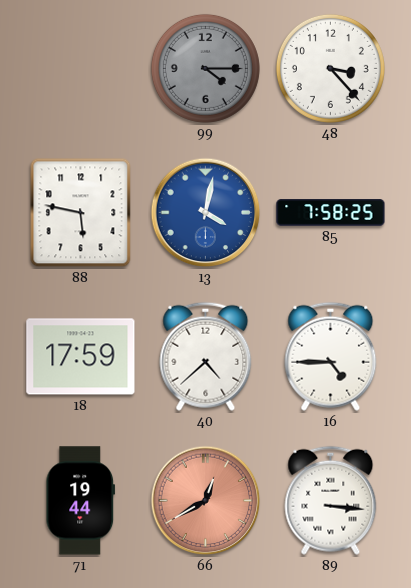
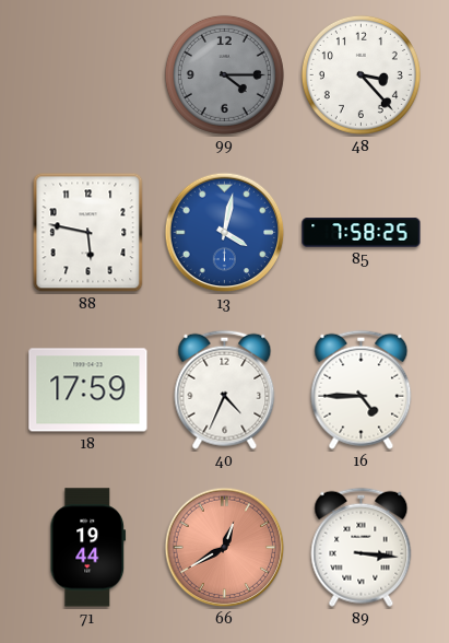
40: 4:38 -> 4:34
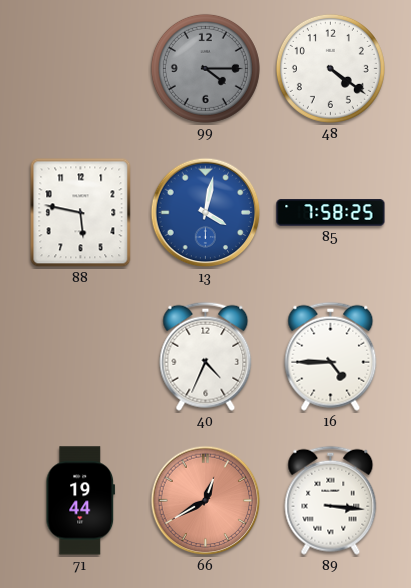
48: 3:23 -> 4:21
18: 17:59 -> none
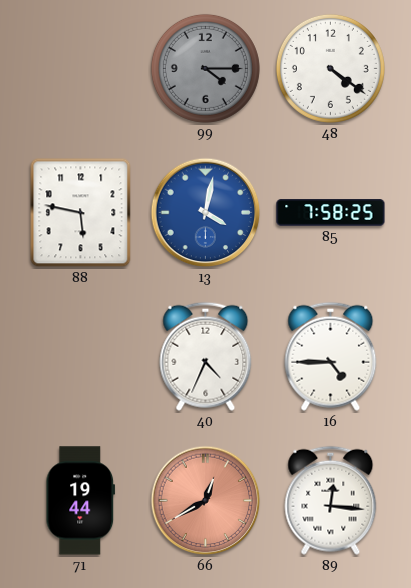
89: 3:16 -> 12:16
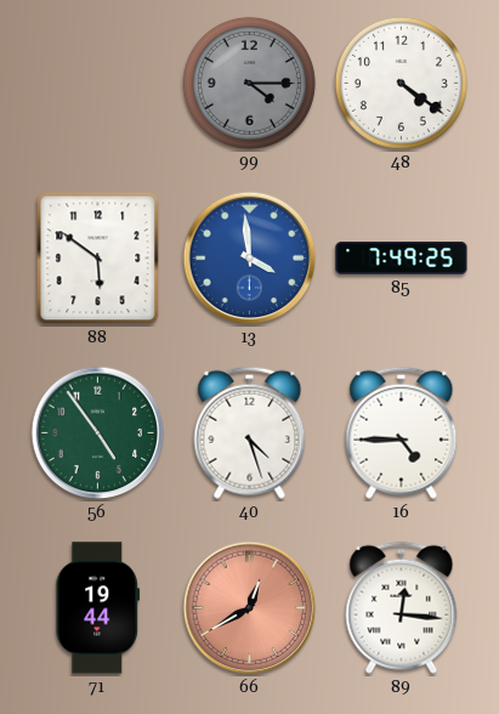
88: 5:47 -> 5:51
13: 4:02 -> 3:59
85: 7:58 -> 7:49
56: none -> 4:54
40: 4:34 -> 4:27
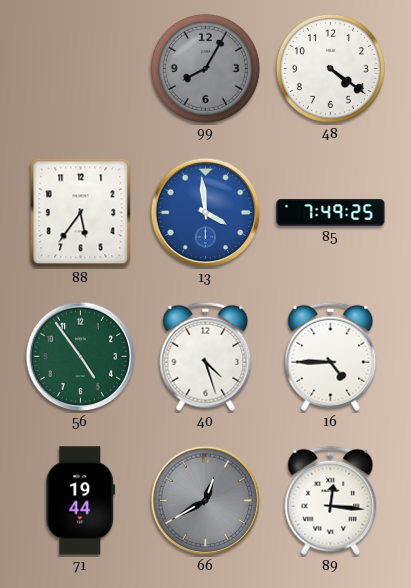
99: 4:15 -> 8:05
88: 5:51 -> 5:36
66 dial: salmon -> grey
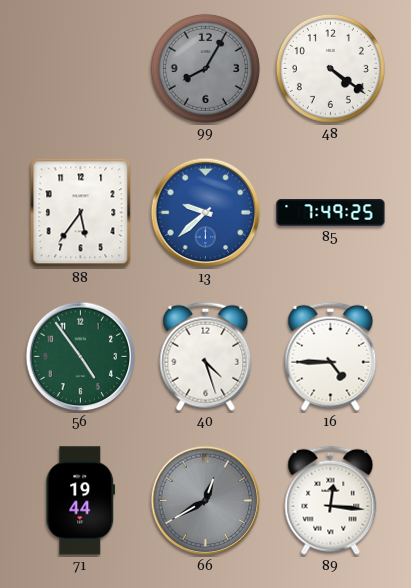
13: 3:59 -> 9:38
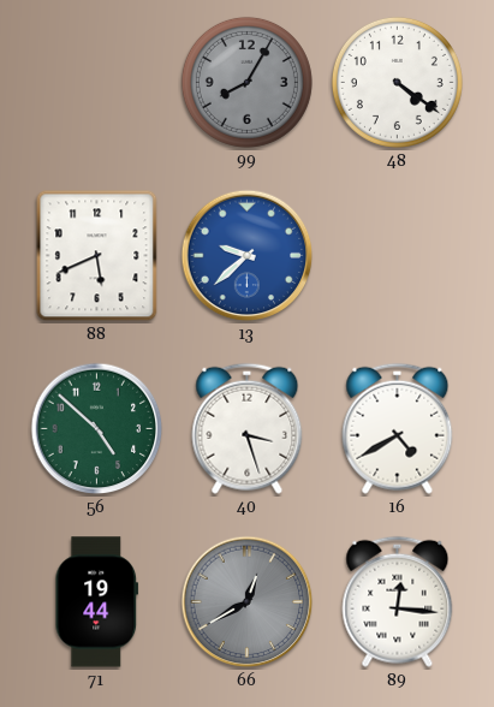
88: 5:36 -> 5:41
85: 7:49 -> none
56: 4:54 -> 4:52
40: 4:27 -> 3:27
16: 4:45 -> 4:40
